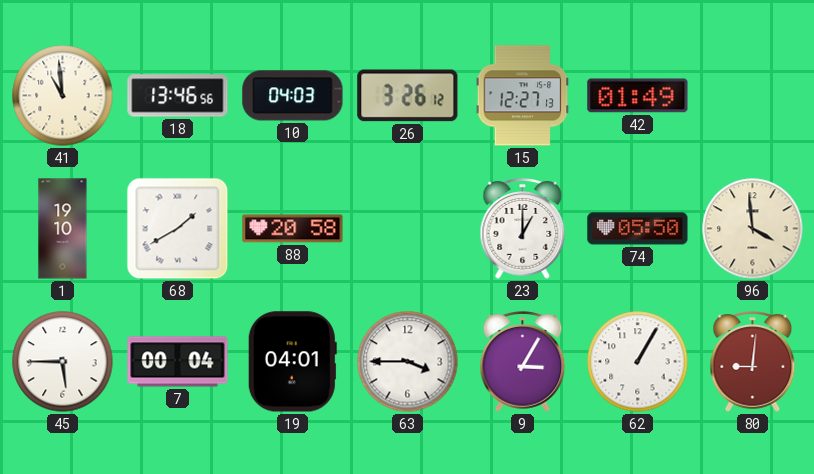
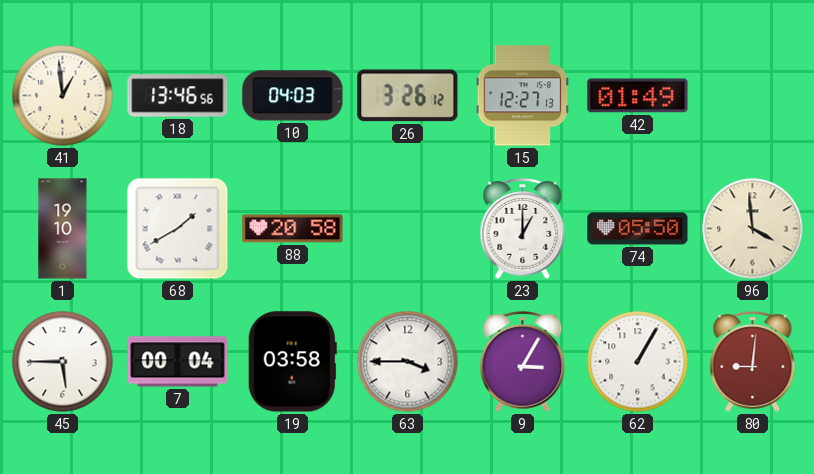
41: 10:59 -> 12:59
19: 04:01 -> 03:58
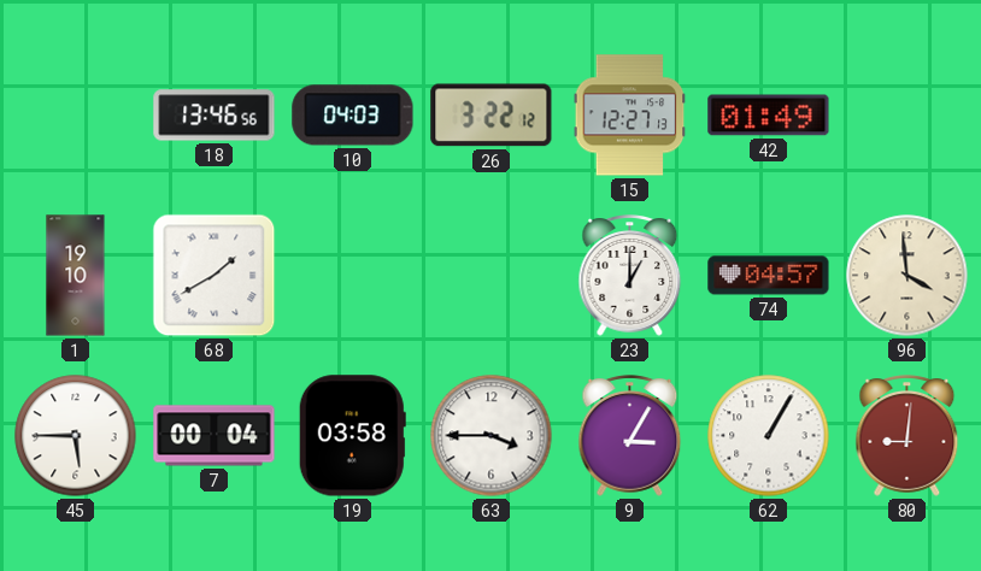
41: 12:59 -> none
26: 3:26 -> 3:22
88: 20:58 -> none
74: 05:50 -> 04:57
